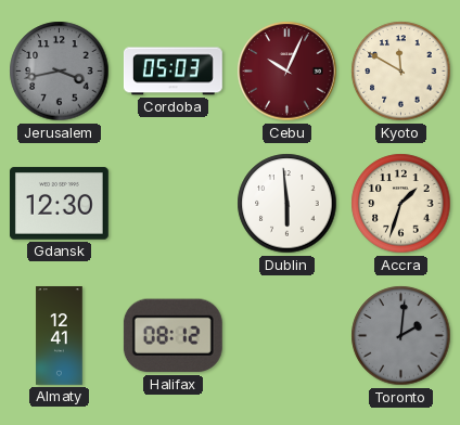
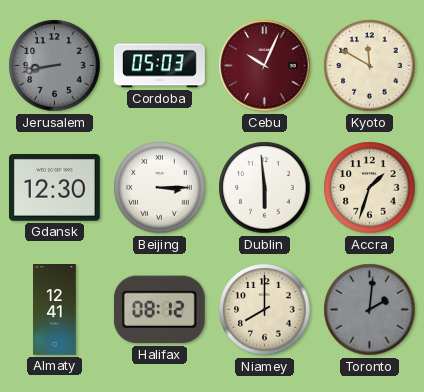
Jerusalem: 3:43 -> 8:43
Beijing: none -> 3:15
Niamey: none -> 8:00
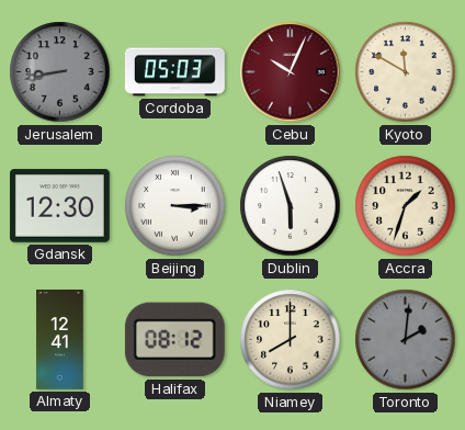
Dublin: 5:59 -> 5:57
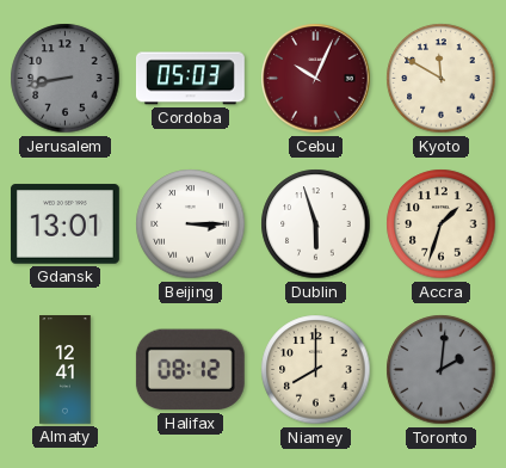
Gdansk: 12:30 -> 13:01
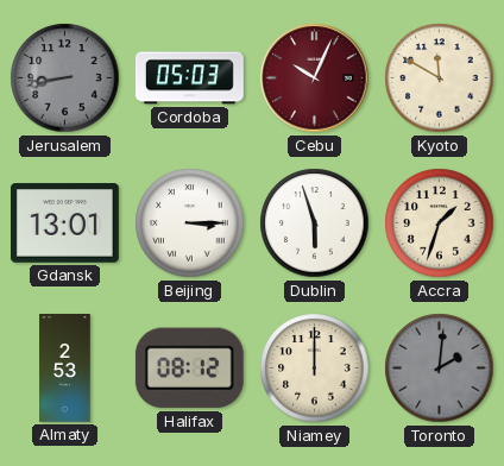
Almaty: 12:41 -> 2:53
Niamey: 8:00 -> 12:00
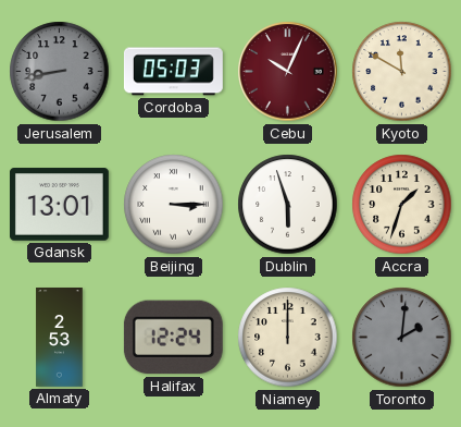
Halifax: 08:12 -> 12:24
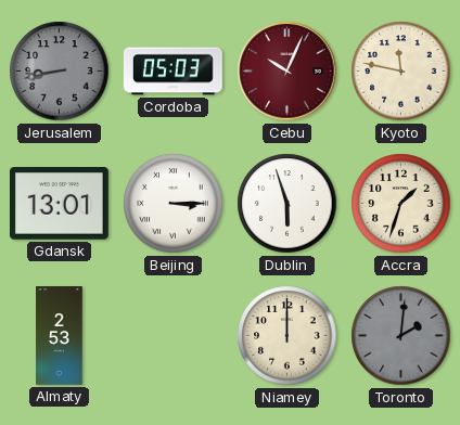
Kyoto: 11:50 -> 11:47
Halifax: 12:24 -> none
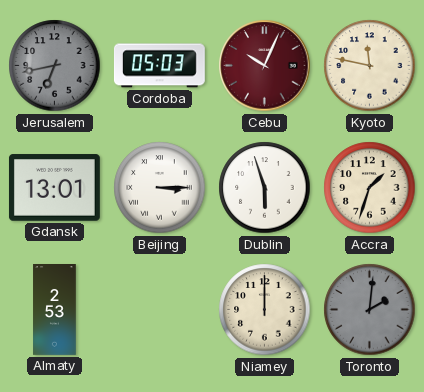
Jerusalem: 8:43 -> 6:43
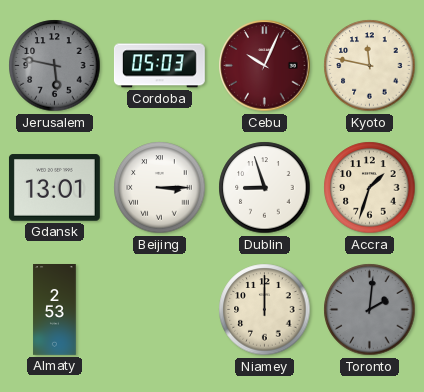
Jerusalem: 6:43 -> 5:47
Dublin: 5:57 -> 8:57
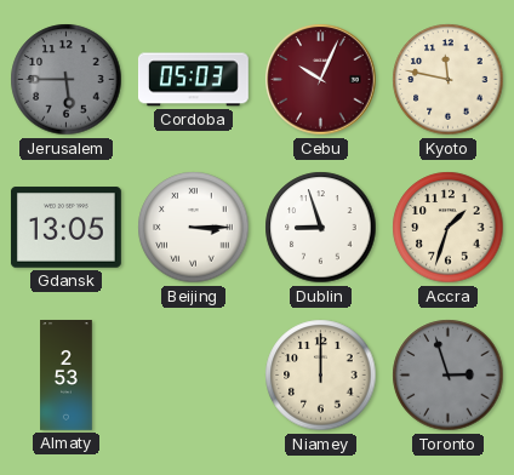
Jerusalem: 5:47 -> 5:45
Gdansk: 13:01 -> 13:05
Toronto: 2:01 -> 2:57
